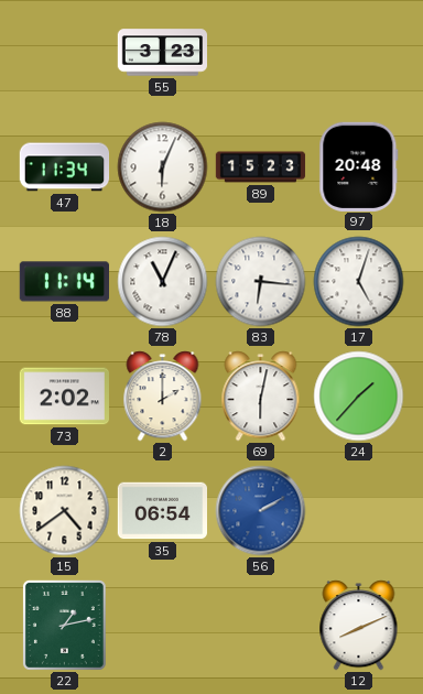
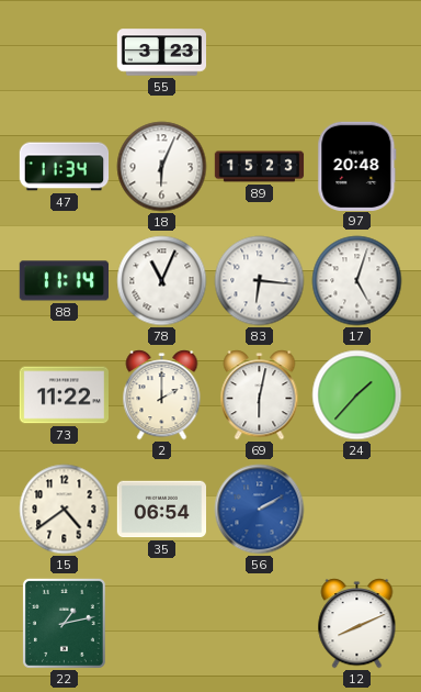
73: 2:02 -> 11:22
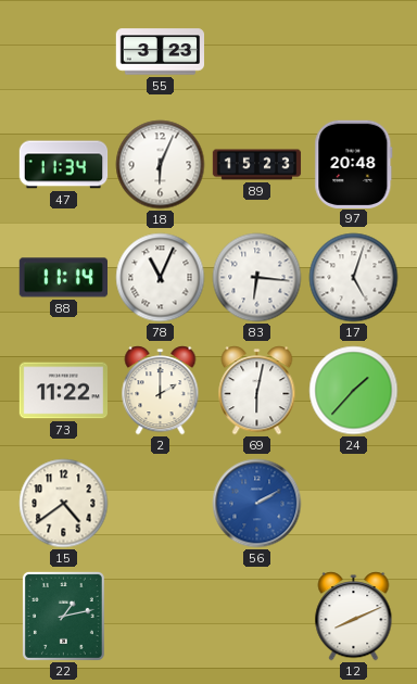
35: 06:54 -> none
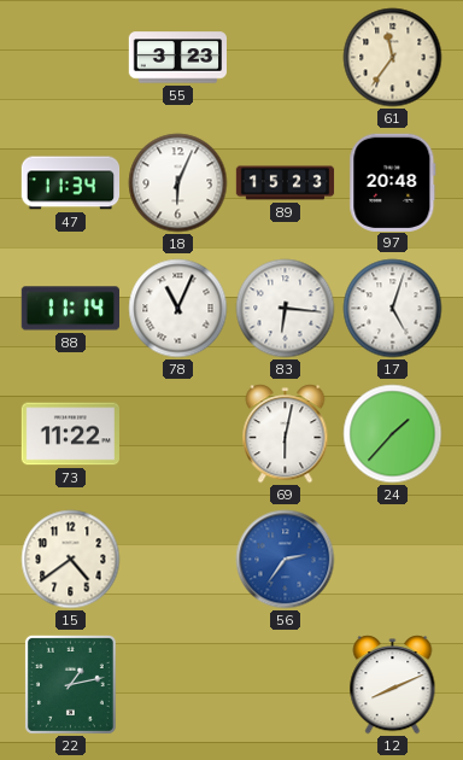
61: none -> 11:36
2: 2:00 -> none
56: 2:10 -> 2:36
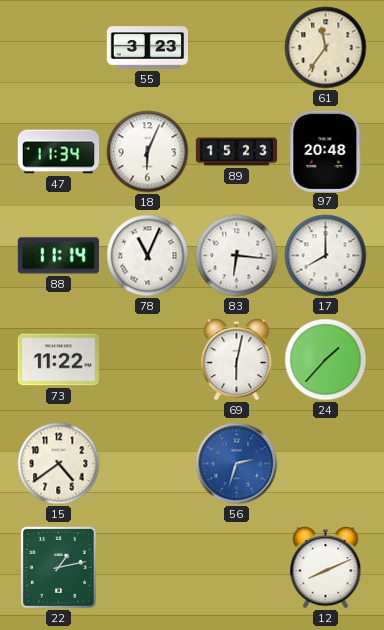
17: 5:03 -> 8:00
56: 2:36 -> 2:33
